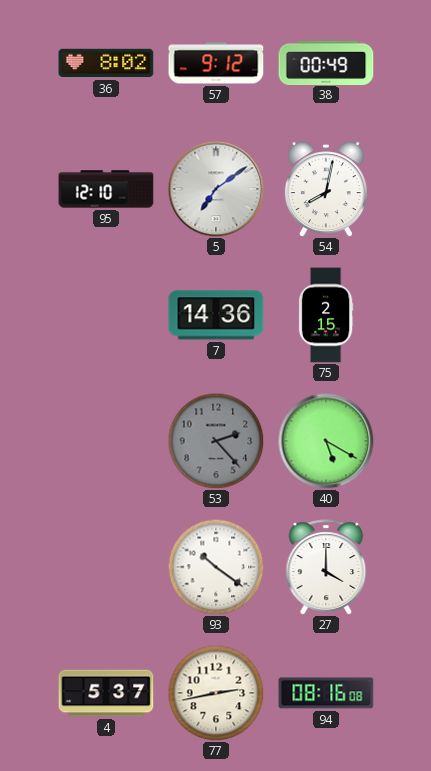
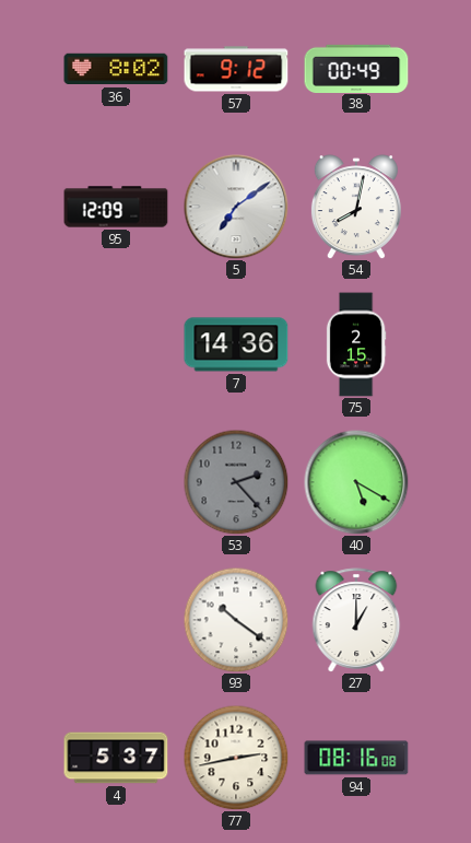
95: 12:10 -> 12:09
27: 4:00 -> 1:00
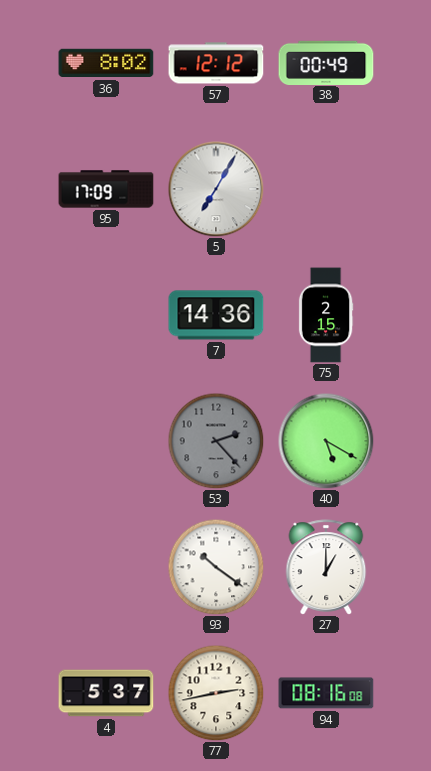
57: 9:12 -> 12:12
95: 12:09 -> 17:09
5: 7:09 -> 7:05
54: 8:02 -> none
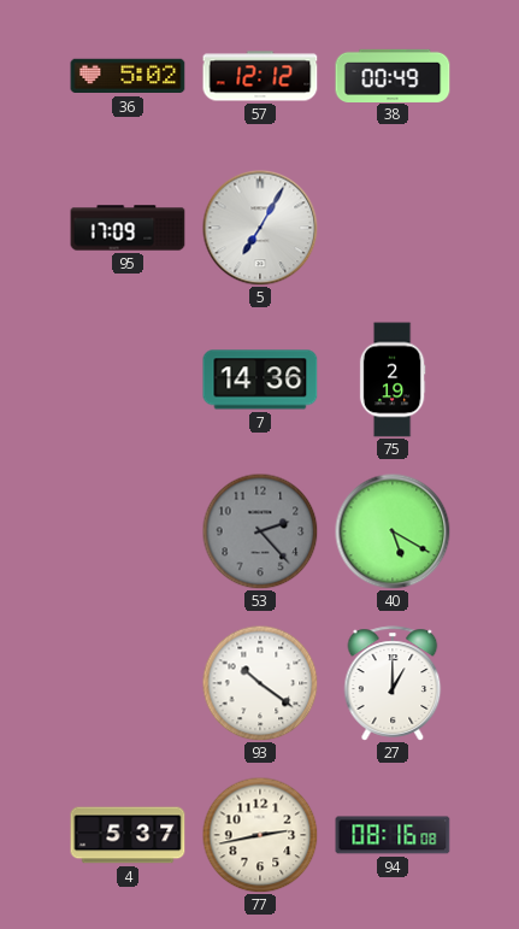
36: 8:02 -> 5:02
75: 2:15 -> 2:19
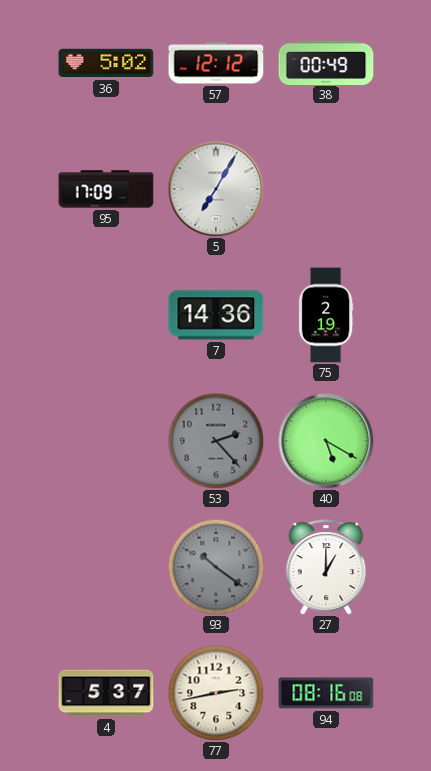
93 dial: white -> grey
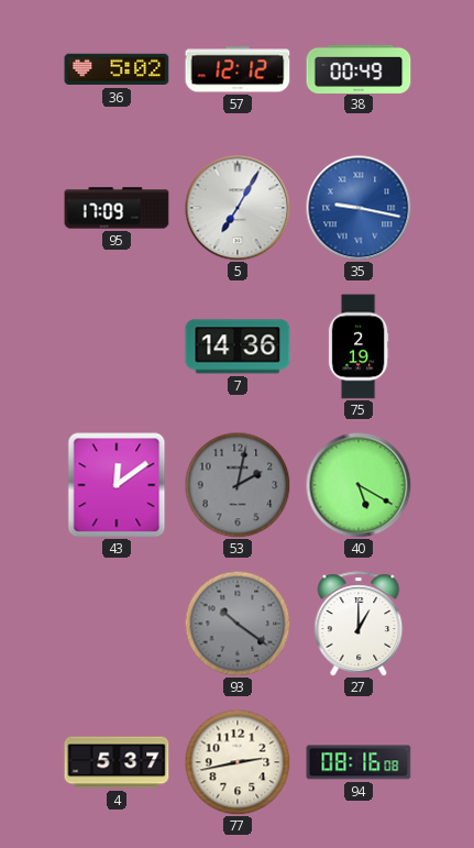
35: none -> 9:17
43: none -> 12:09
53: 2:23 -> 2:02
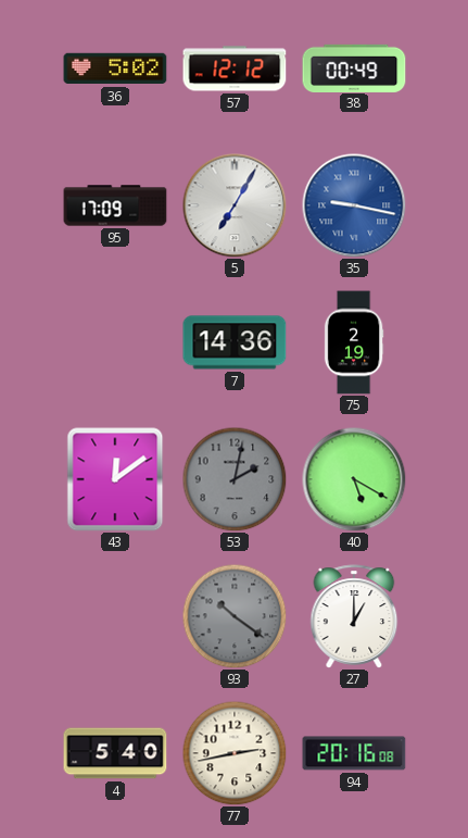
4: 5:37 -> 5:40
94: 08:16 -> 20:16
